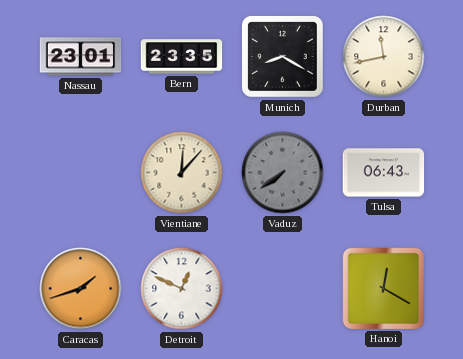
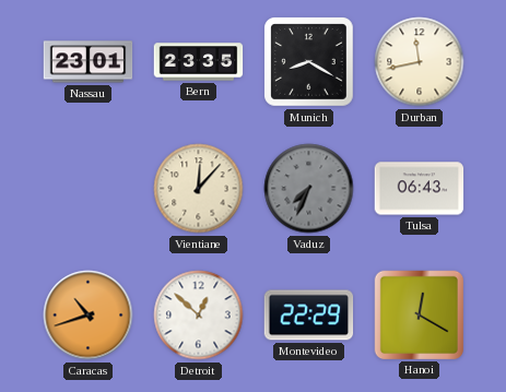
Vaduz: 7:39 -> 7:34
Caracas: 1:42 -> 10:42
Detroit: 12:49 -> 12:52
Montevideo: none -> 22:29
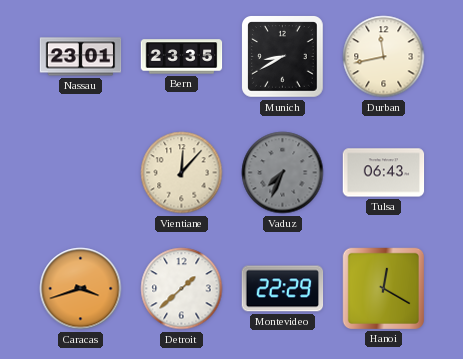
Munich: 8:20 -> 8:40
Caracas: 10:42 -> 3:42
Detroit: 12:52 -> 1:38
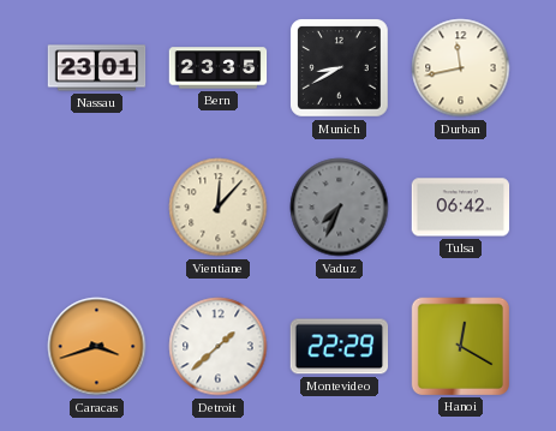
Tulsa: 06:43 -> 06:42
